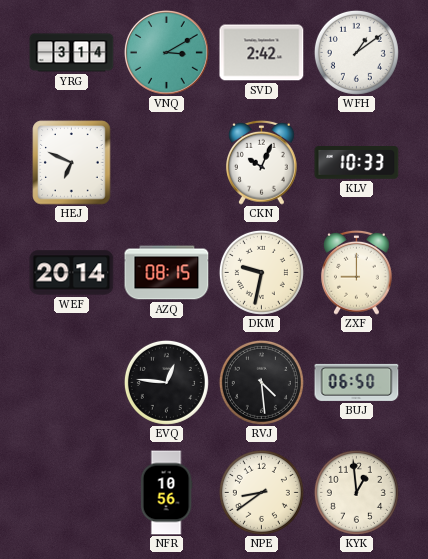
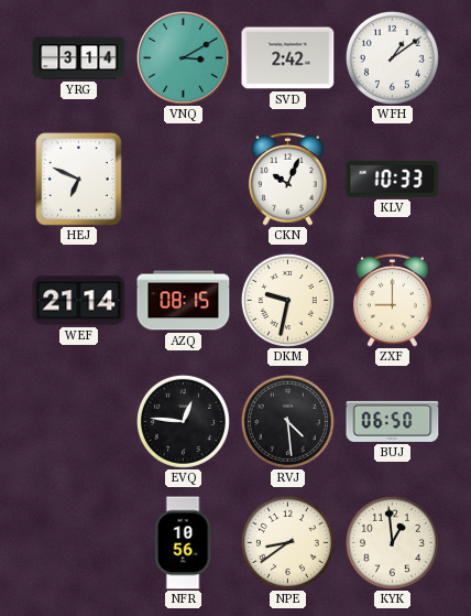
WEF: 20:14 -> 21:14
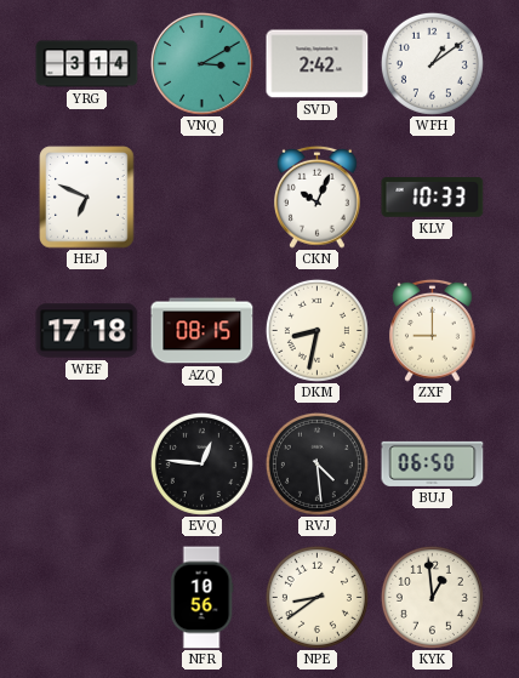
WEF: 21:14 -> 17:18
DKM: 9:32 -> 8:32
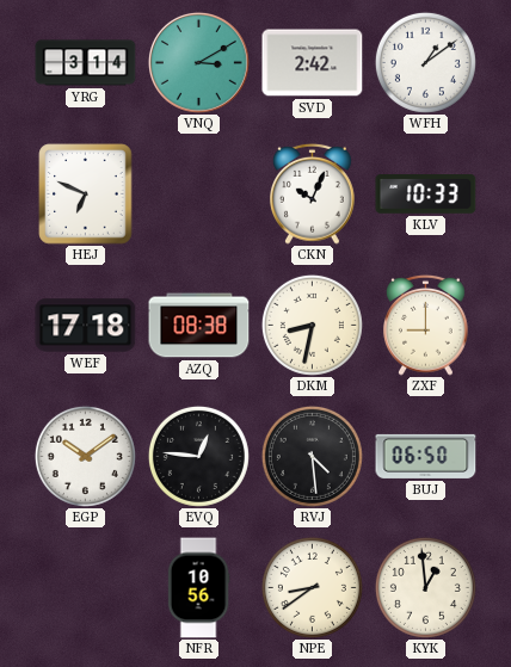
AZQ: 08:15 -> 08:38
EGP: none -> 10:09
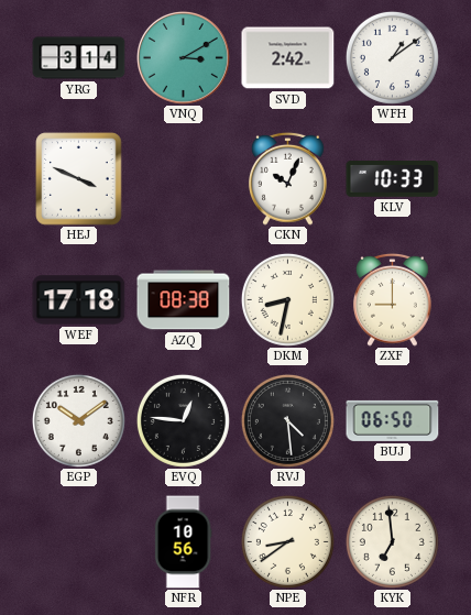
HEJ: 6:49 -> 3:49
KYK: 12:59 -> 6:59
